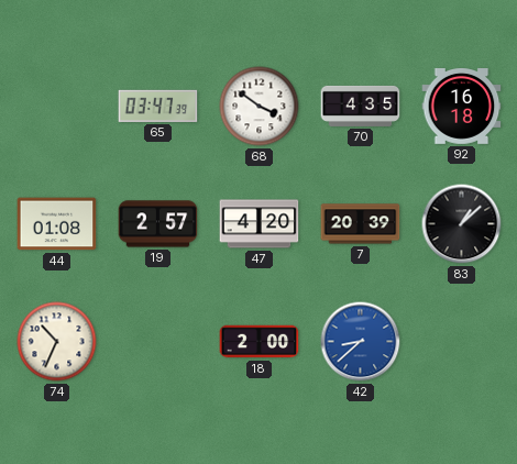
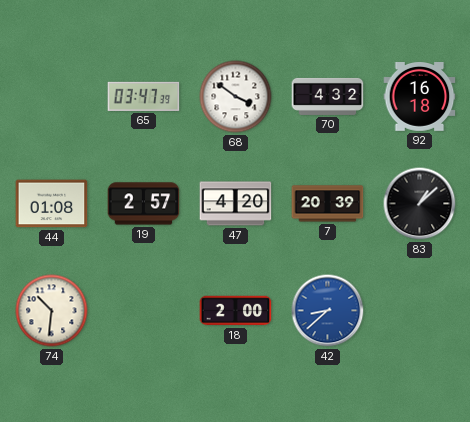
70: 4:35 -> 4:32
74: 10:34 -> 10:31
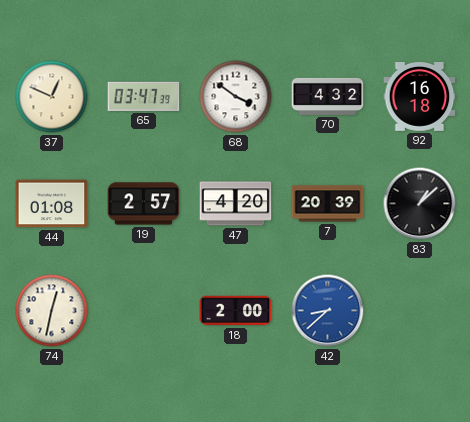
37: none -> 12:49
74: 10:31 -> 12:32
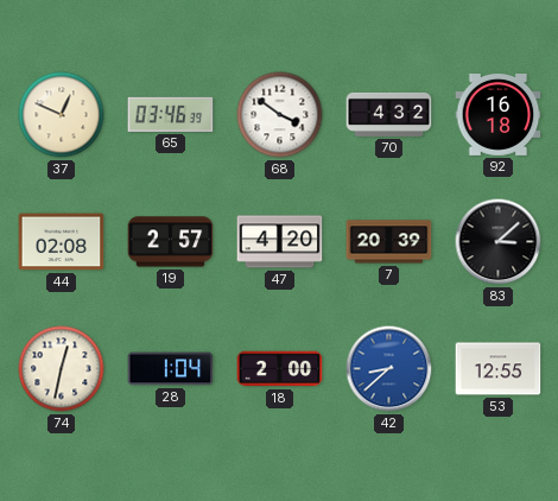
65: 03:47 -> 03:46
44: 01:08 -> 02:08
83: 1:08 -> 3:08
28: none -> 1:04
53: none -> 12:55
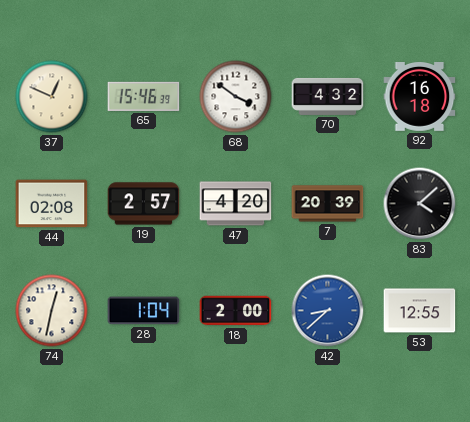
65: 03:46 -> 15:46
83: 3:08 -> 4:08
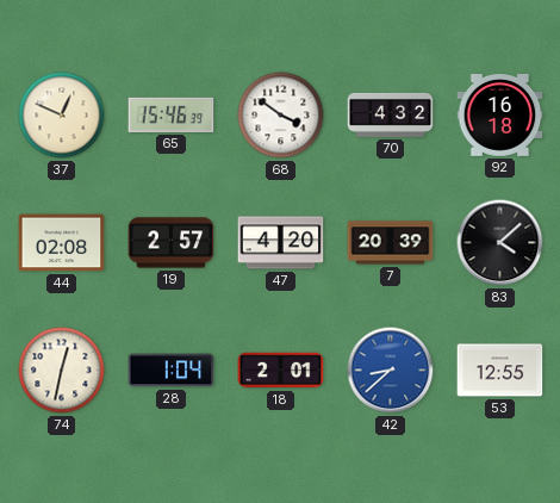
18: 2:00 -> 2:01
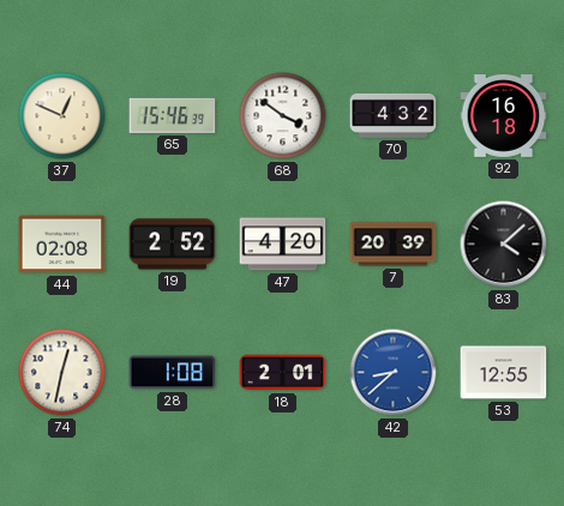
19: 2:57 -> 2:52
28: 1:04 -> 1:08
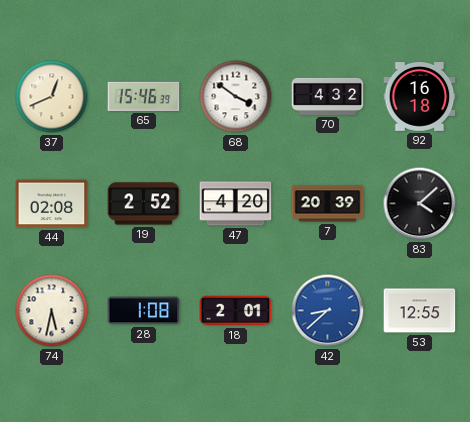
37: 12:49 -> 12:41
74: 12:32 -> 5:32
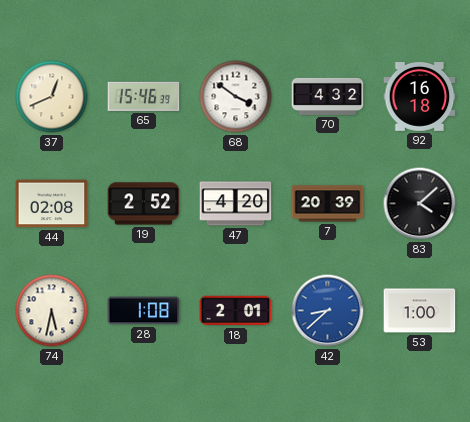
53: 12:55 -> 1:00
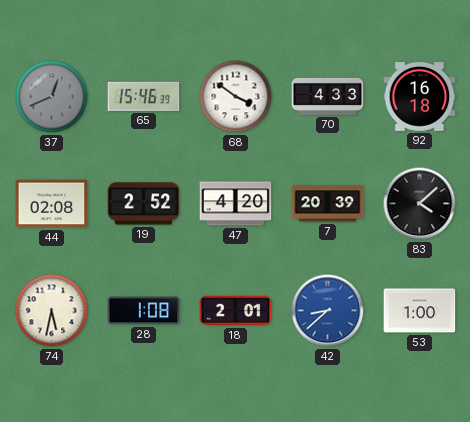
37 dial: cream -> grey
70: 4:32 -> 4:33
